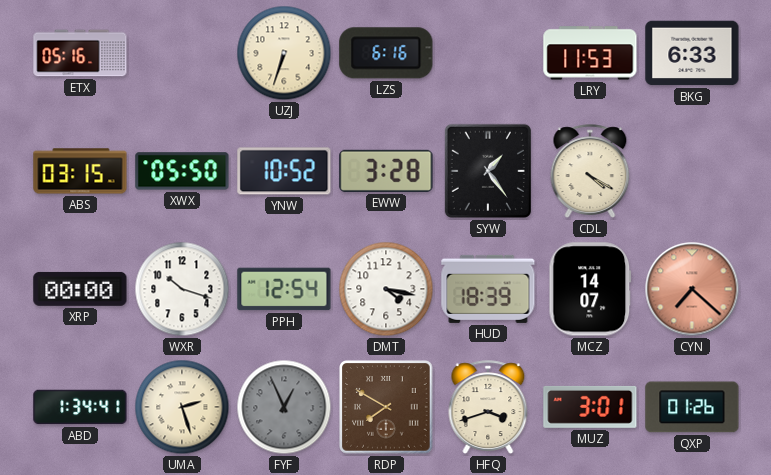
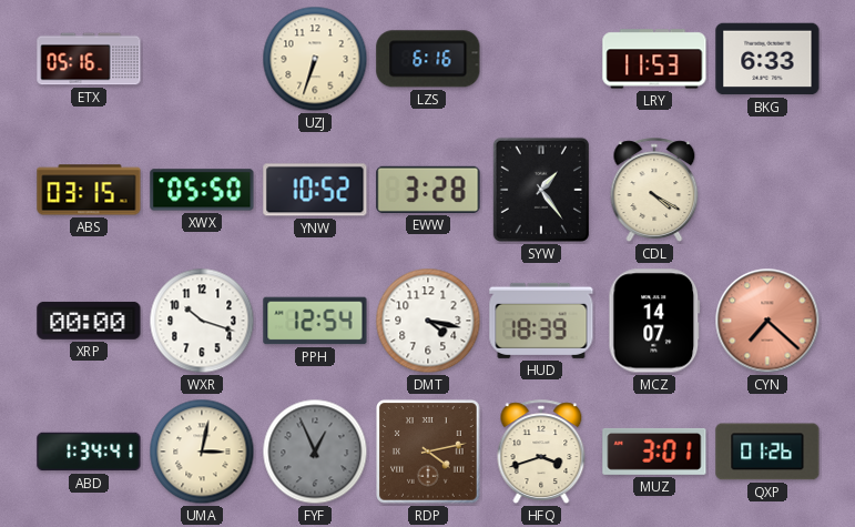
UMA: 2:27 -> 3:02
RDP: 7:50 -> 4:13
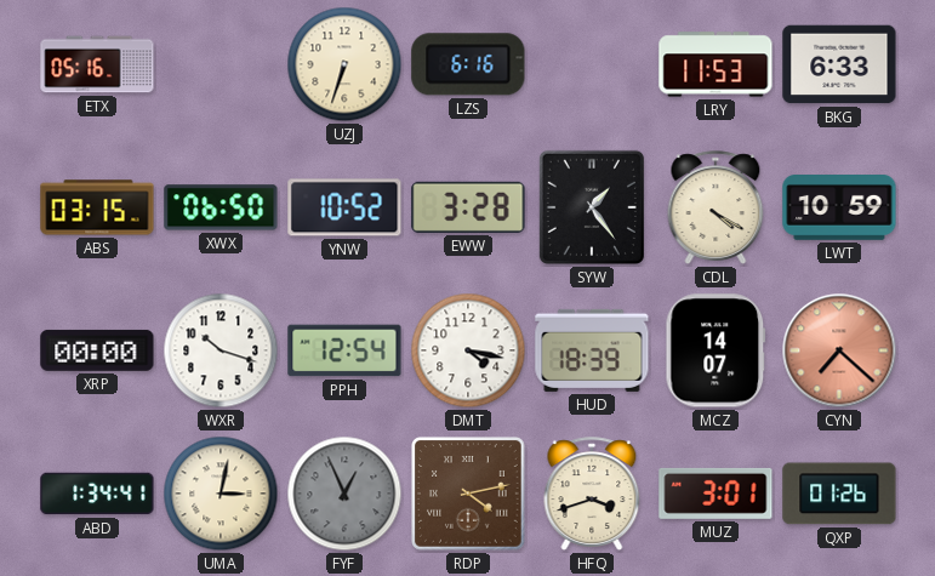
XWX: 05:50 -> 06:50
LWT: none -> 10:59
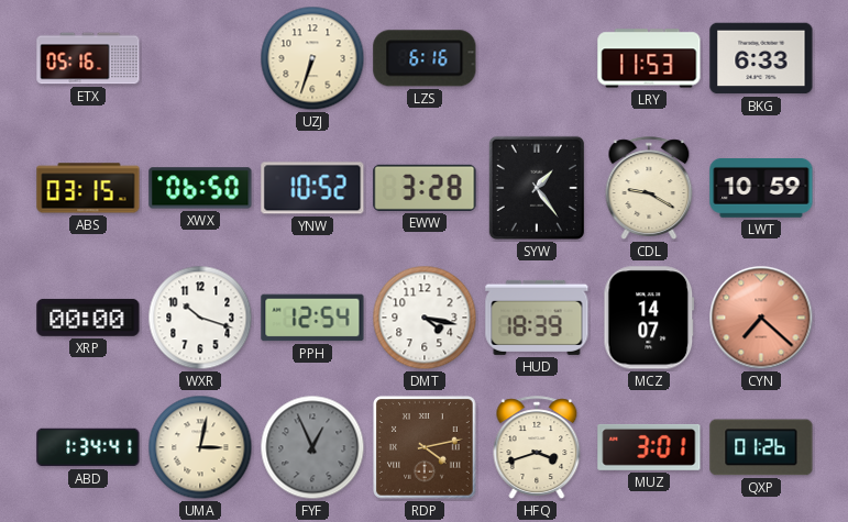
CDL: 4:20 -> 9:20
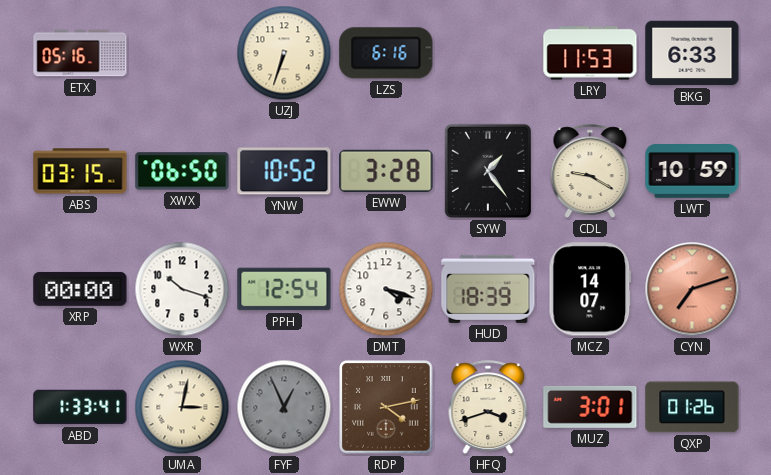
DMT: 4:17 -> 4:18
CYN: 7:22 -> 7:12
ABD: 1:34 -> 1:33
